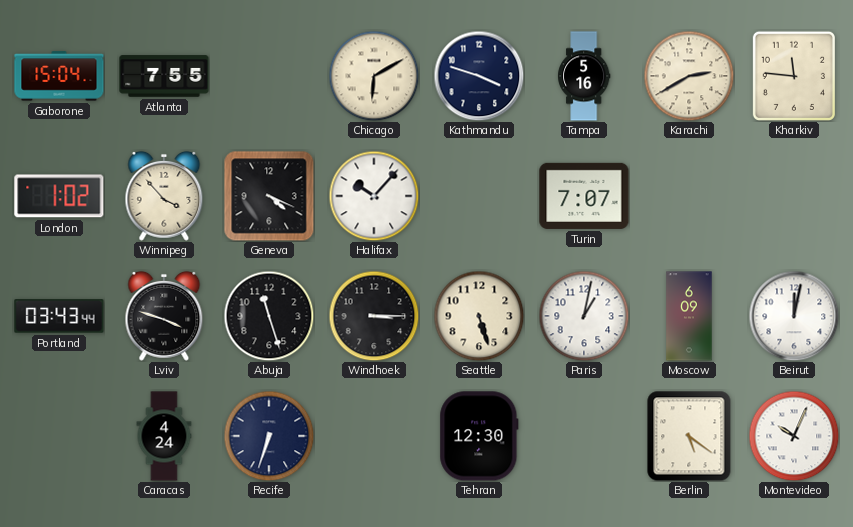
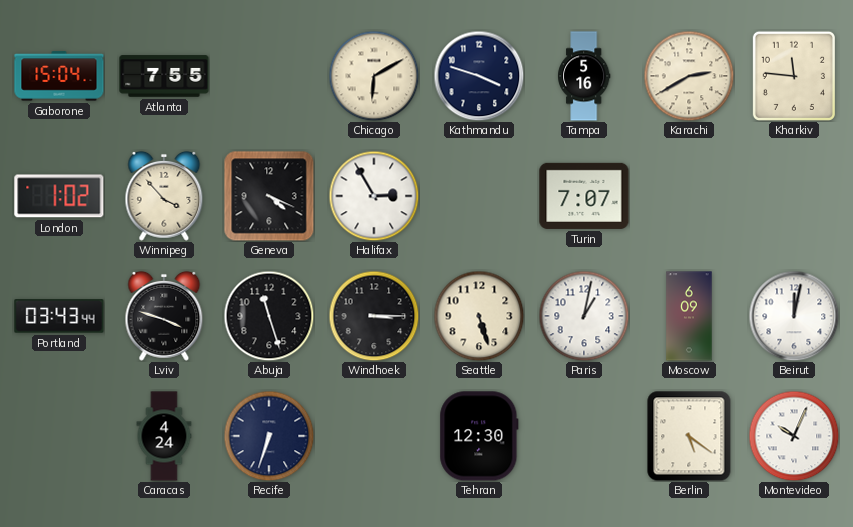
Halifax: 10:07 -> 2:55
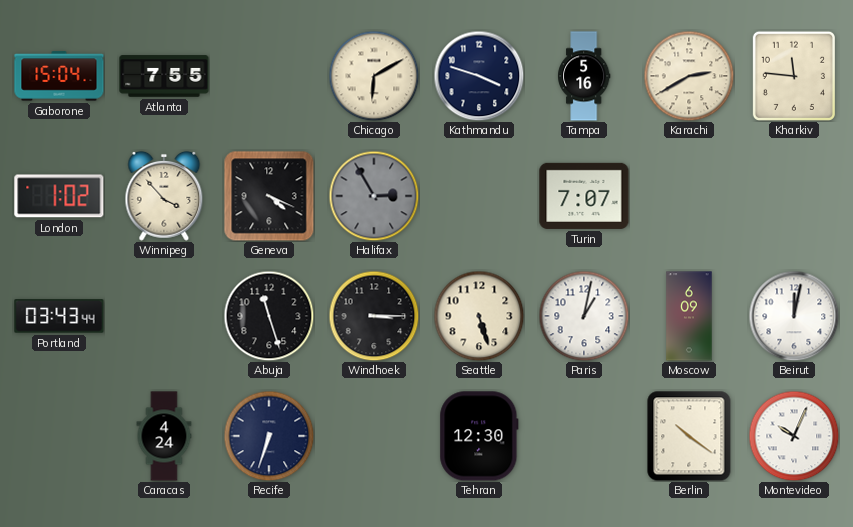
Halifax dial: white -> grey
Lviv: 3:48 -> none
Berlin: 5:21 -> 10:21
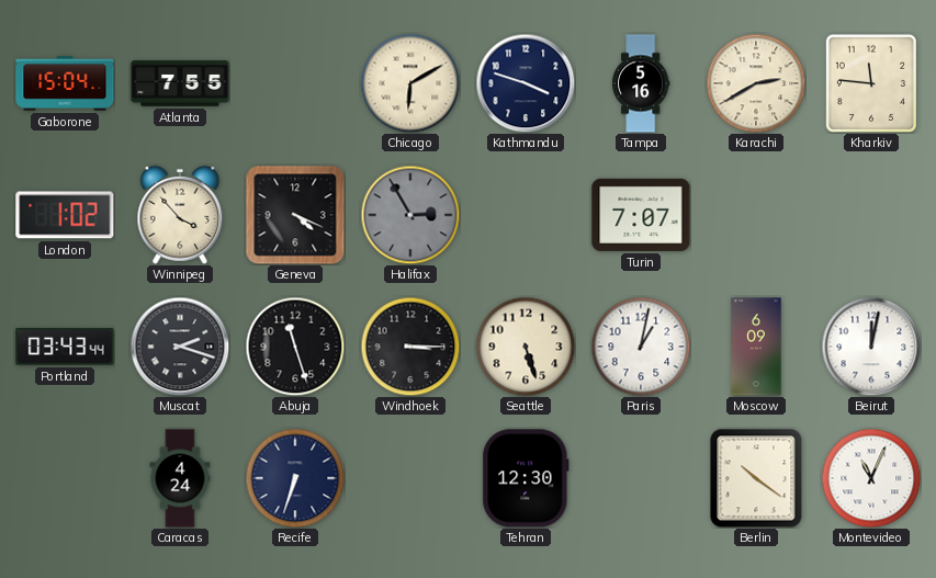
Muscat: none -> 2:18
Montevideo: 10:04 -> 11:04
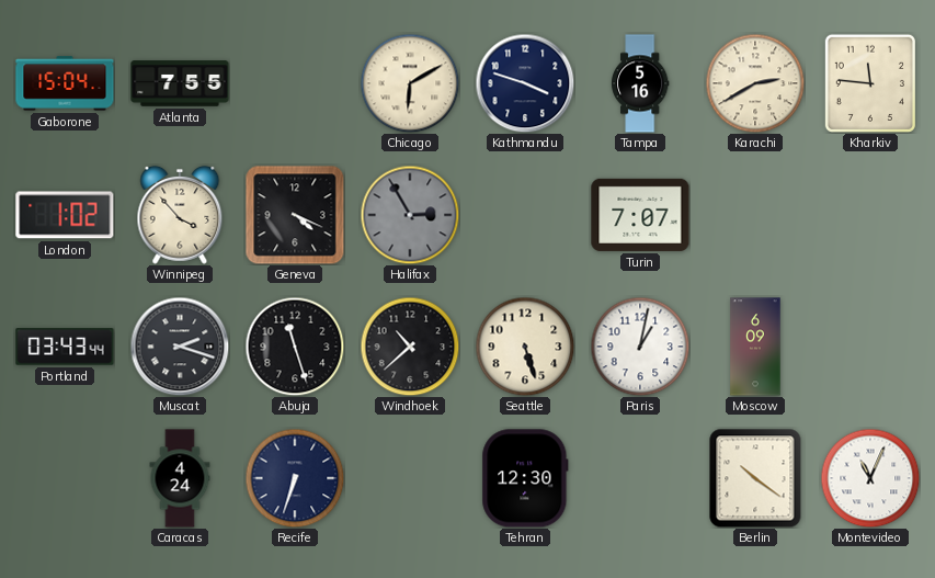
Windhoek: 3:15 -> 10:38
Beirut: 12:02 -> none
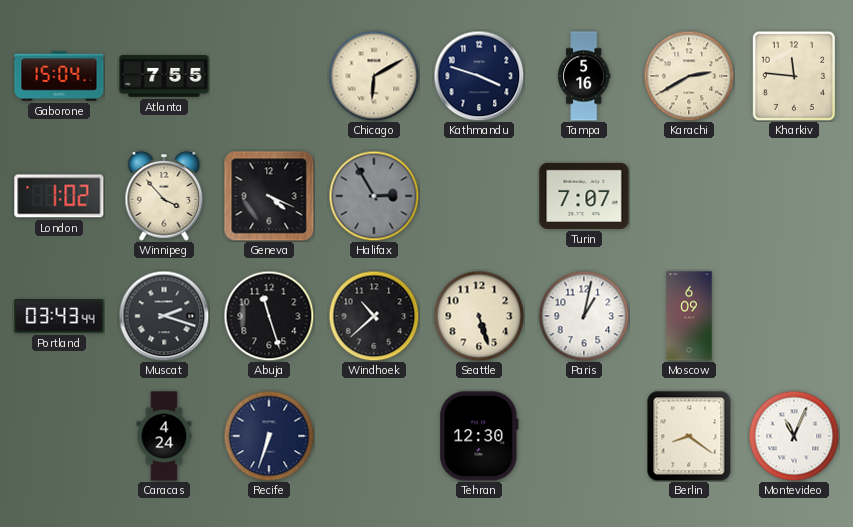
Berlin: 10:21 -> 8:21
